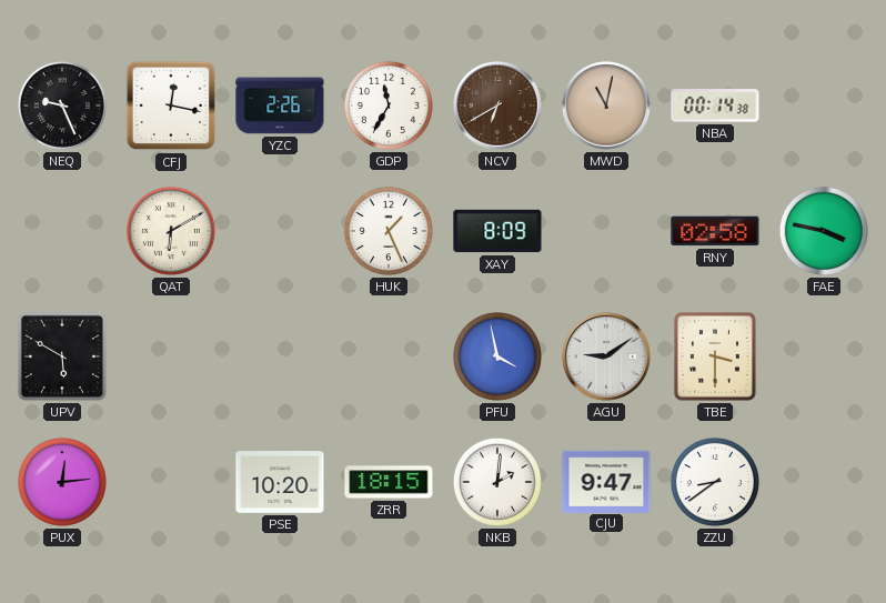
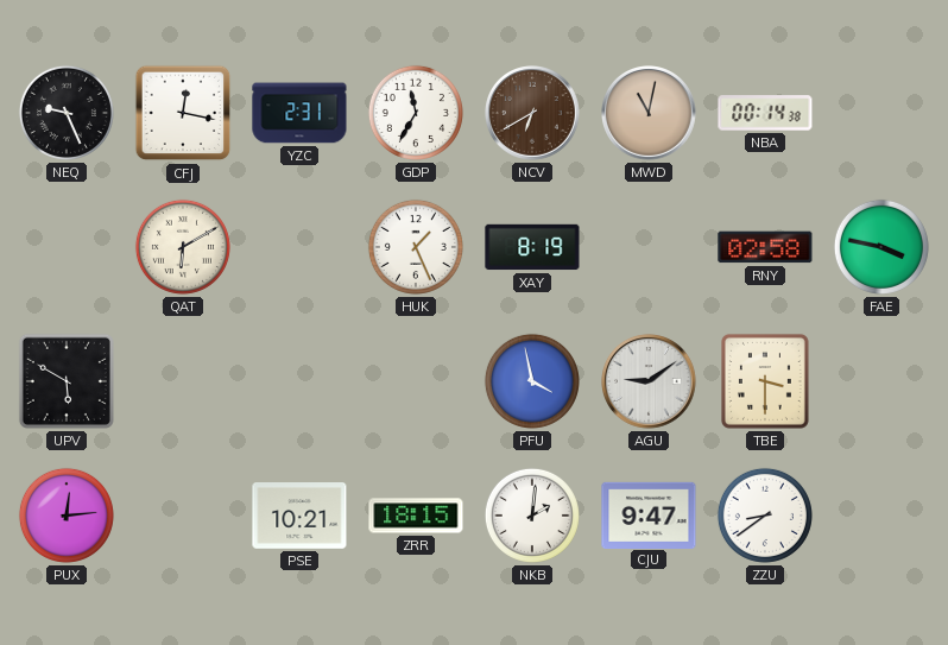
YZC: 2:26 -> 2:31
XAY: 8:09 -> 8:19
PSE: 10:20 -> 10:21
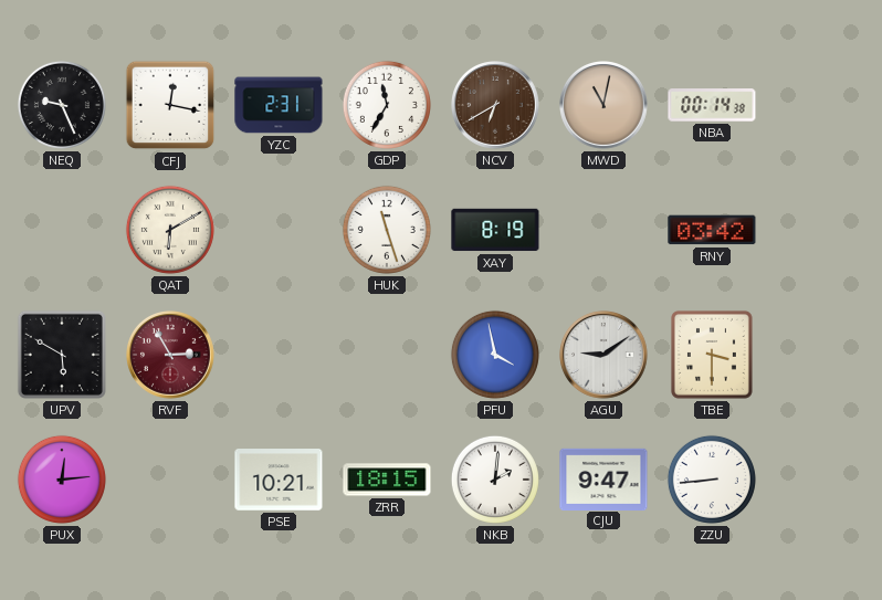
HUK: 1:26 -> 11:27
RNY: 02:58 -> 03:42
FAE: 3:47 -> none
RVF: none -> 2:55
ZZU: 8:39 -> 8:44
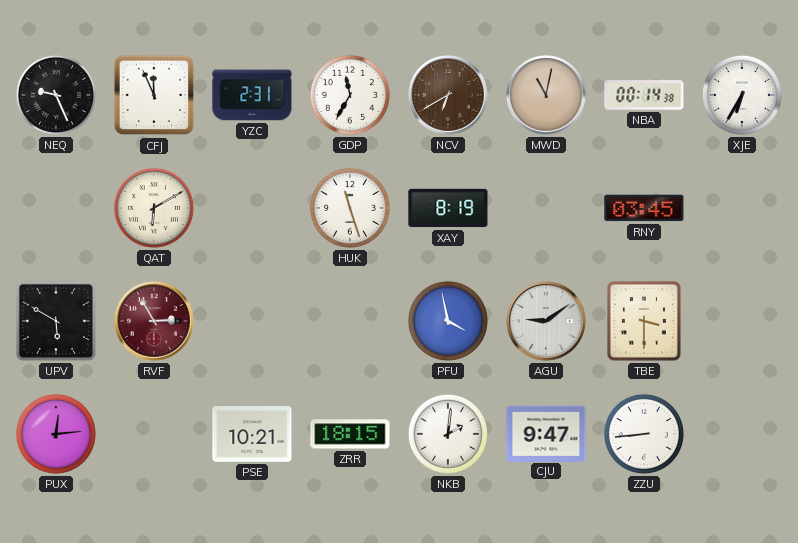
CFJ: 12:17 -> 11:56
XJE: none -> 6:35
RNY: 03:42 -> 03:45
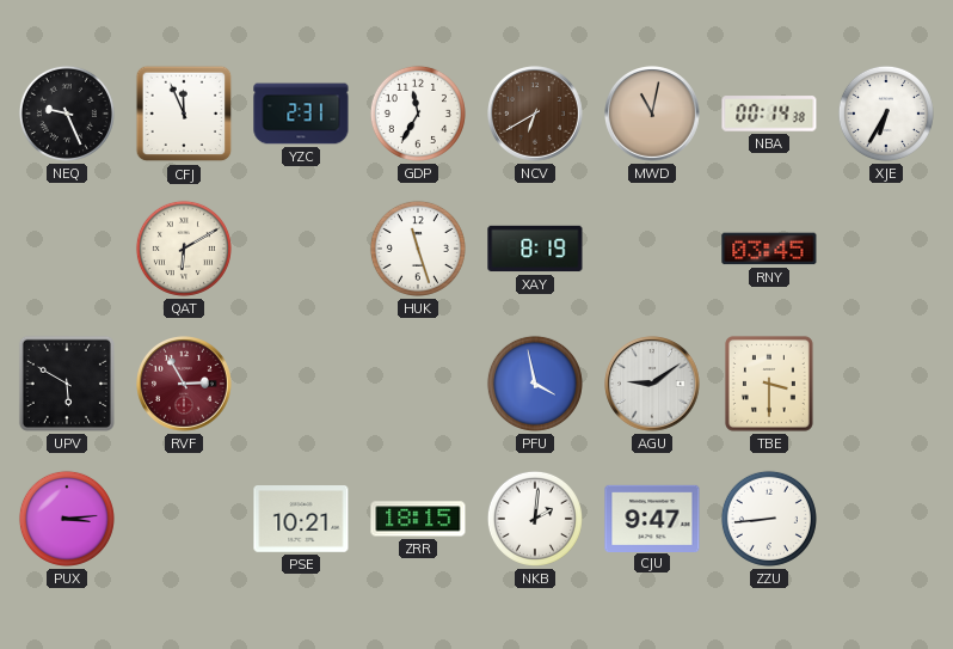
PUX: 12:14 -> 3:14
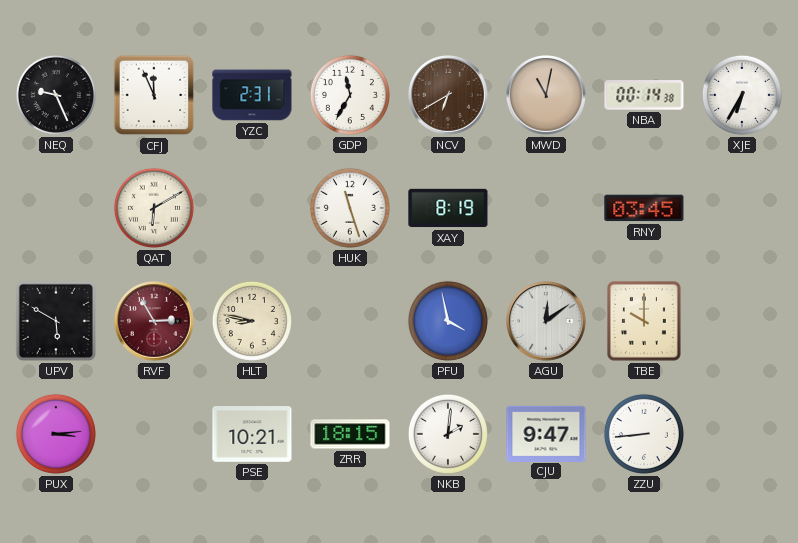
HLT: none -> 8:47
AGU: 9:09 -> 12:09
TBE: 3:30 -> 10:00
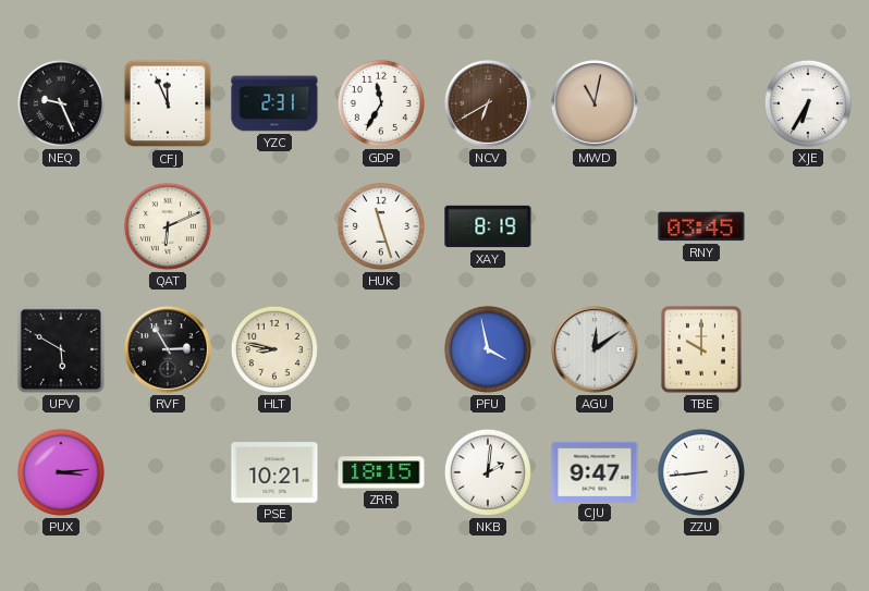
NBA: 00:14 -> none
QAT: 6:10 -> 6:11
RVF dial: burgundy -> black
